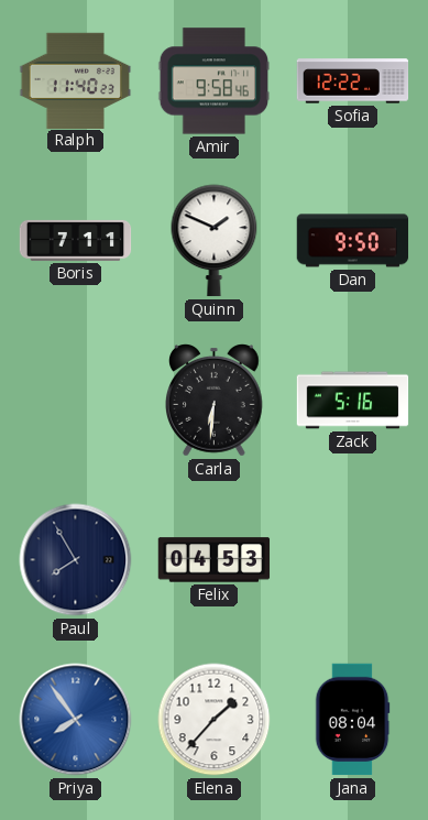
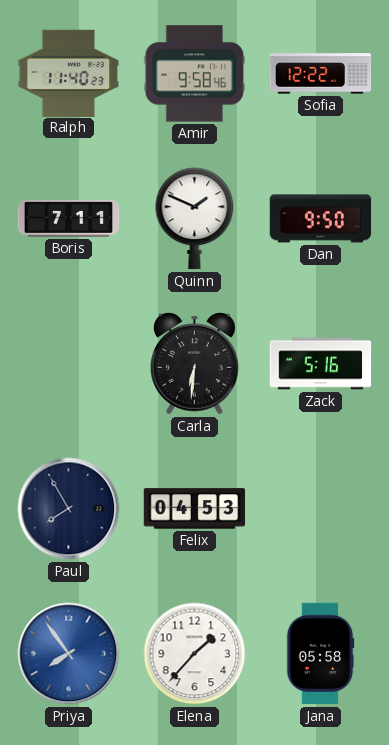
Jana: 08:04 -> 05:58
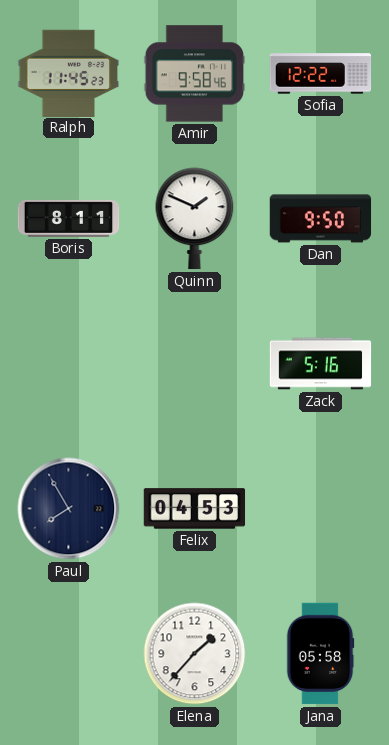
Ralph: 11:40 -> 11:45
Boris: 7:11 -> 8:11
Carla: 6:31 -> none
Priya: 7:54 -> none
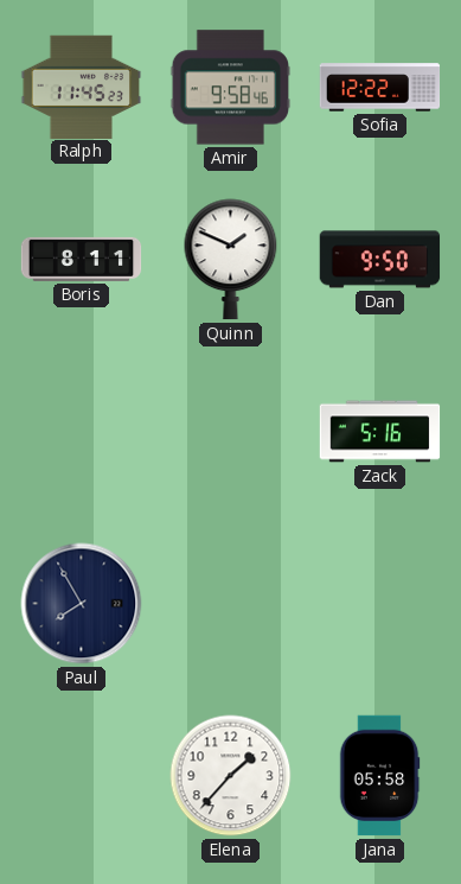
Felix: 04:53 -> none
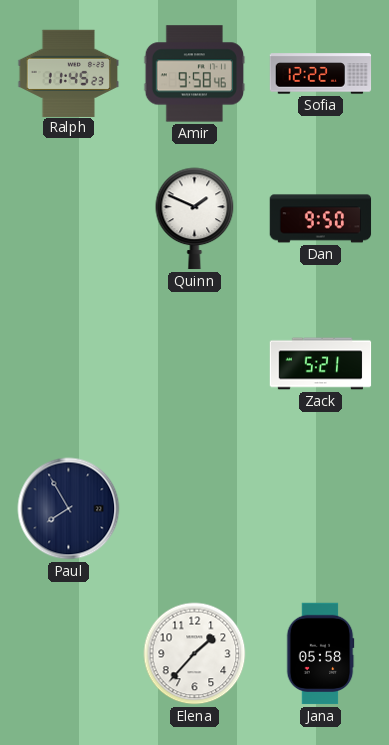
Boris: 8:11 -> none
Zack: 5:16 -> 5:21
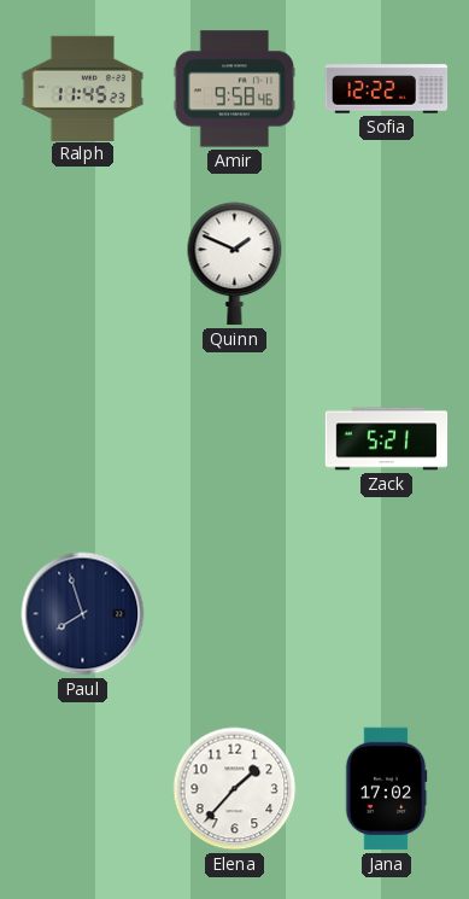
Dan: 9:50 -> none
Paul: 7:55 -> 7:57
Jana: 05:58 -> 17:02
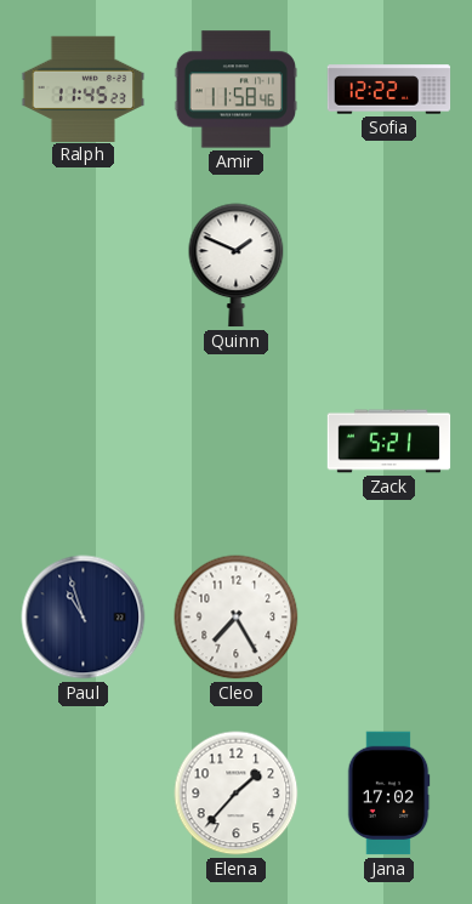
Amir: 9:58 -> 11:58
Paul: 7:57 -> 10:57
Cleo: none -> 7:25
